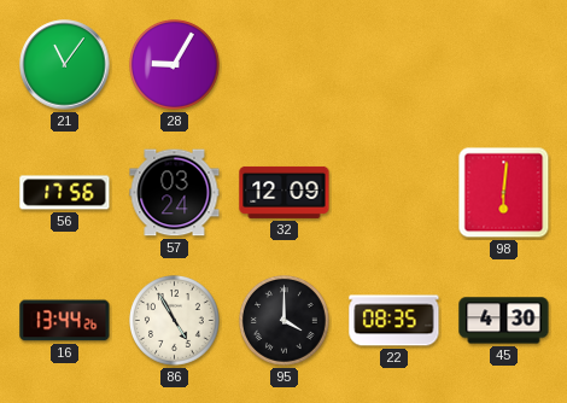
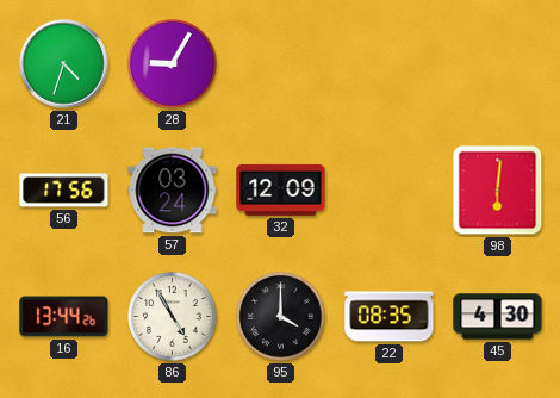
21: 11:06 -> 4:33
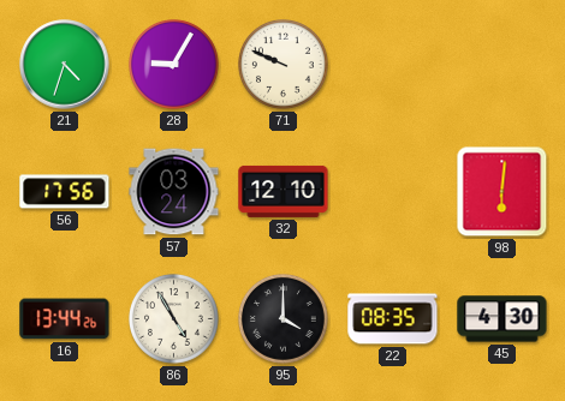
71: none -> 9:49
32: 12:09 -> 12:10
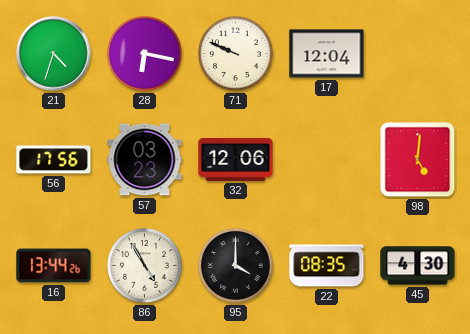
28: 9:05 -> 6:17
17: none -> 12:04
57: 03:24 -> 03:23
32: 12:10 -> 12:06
98: 6:01 -> 5:01
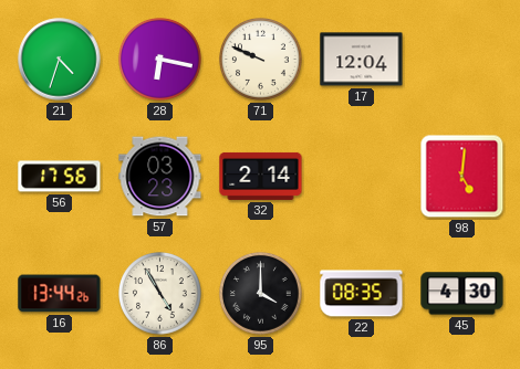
32: 12:06 -> 2:14
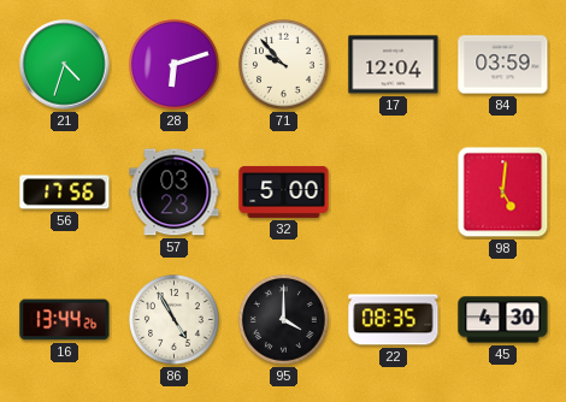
28: 6:17 -> 6:12
71: 9:49 -> 9:53
84: none -> 03:59
32: 2:14 -> 5:00
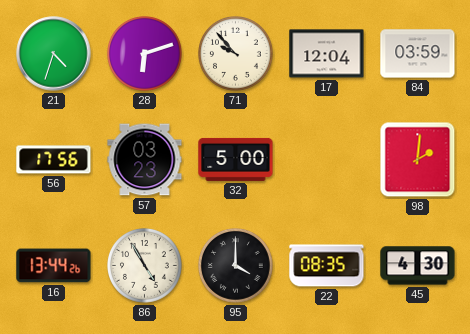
98: 5:01 -> 2:01
